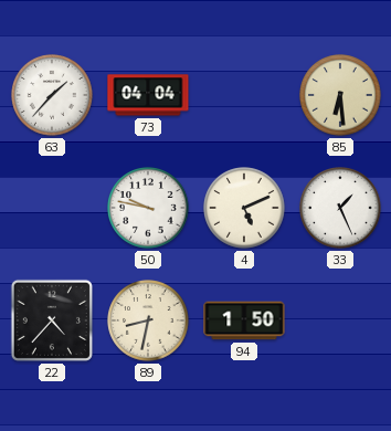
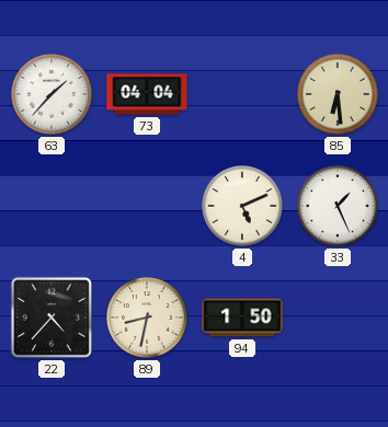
50: 9:47 -> none
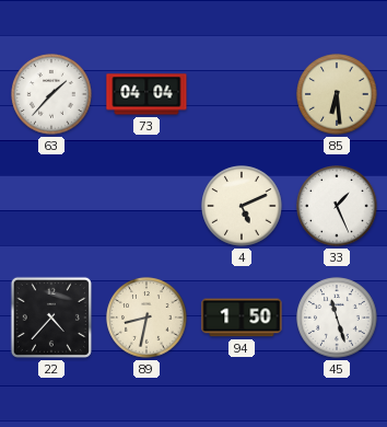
45: none -> 11:27
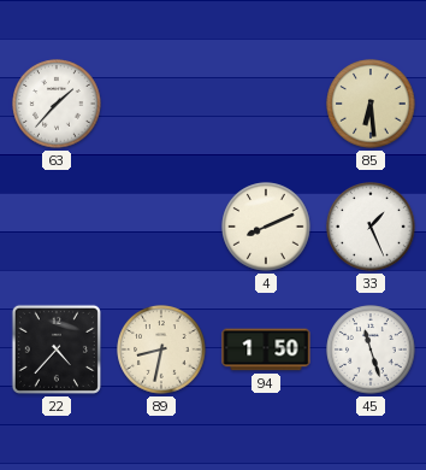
73: 04:04 -> none
4: 5:11 -> 8:11
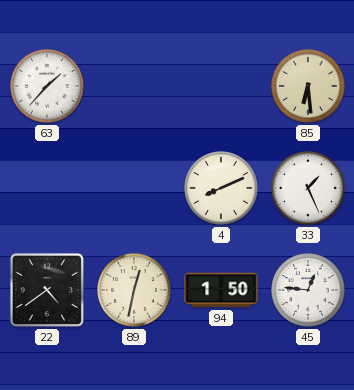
22: 4:37 -> 4:39
89: 8:32 -> 12:32
45: 11:27 -> 12:46
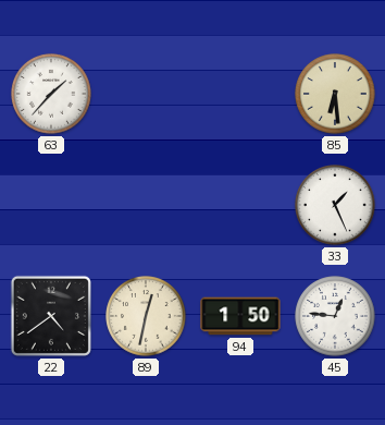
4: 8:11 -> none
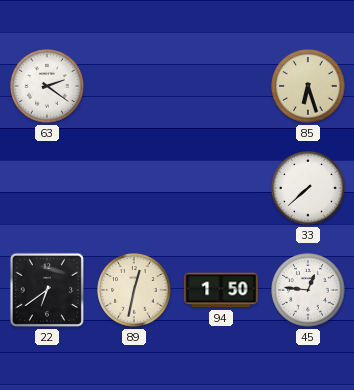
63: 1:37 -> 2:21
85: 6:29 -> 6:27
33: 1:26 -> 7:38
22: 4:39 -> 6:39
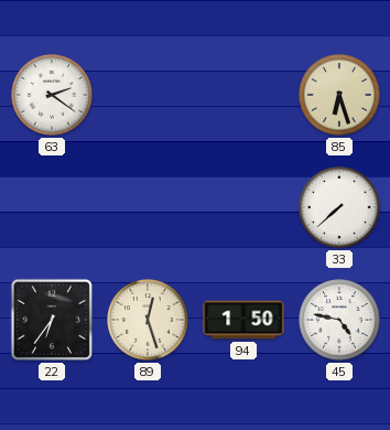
22: 6:39 -> 6:36
89: 12:32 -> 12:27
45: 12:46 -> 4:47
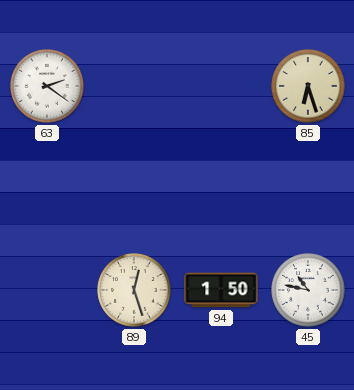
33: 7:38 -> none
22: 6:36 -> none
45: 4:47 -> 10:47
